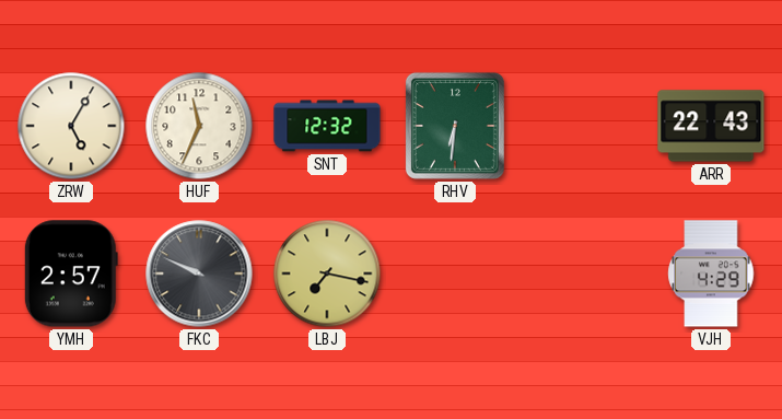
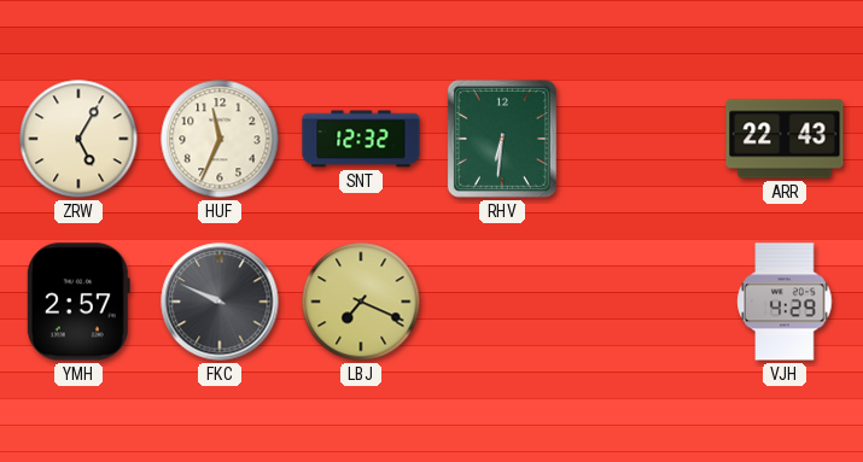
LBJ: 7:17 -> 7:19
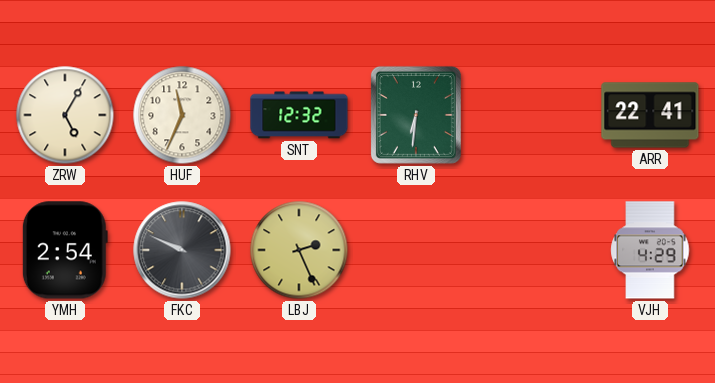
ARR: 22:43 -> 22:41
YMH: 2:57 -> 2:54
LBJ: 7:19 -> 2:26
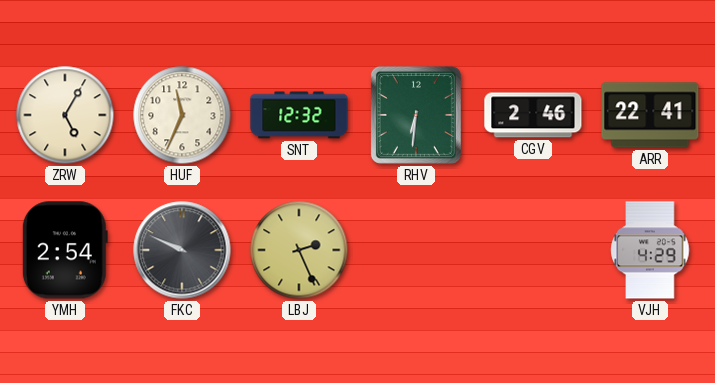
CGV: none -> 2:46
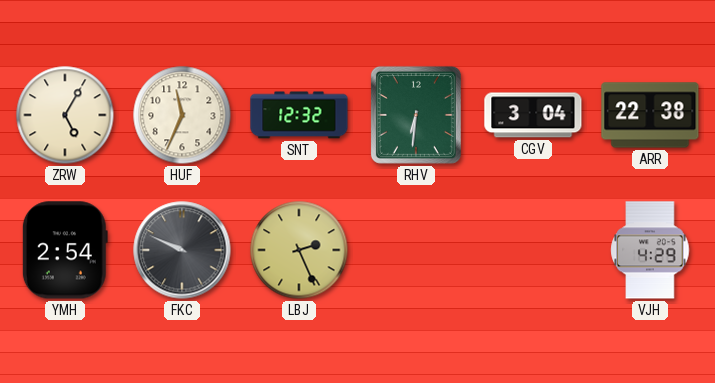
CGV: 2:46 -> 3:04
ARR: 22:41 -> 22:38
